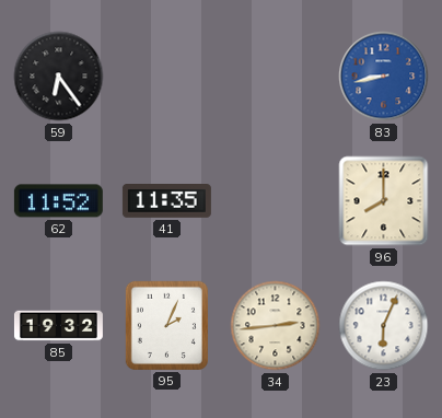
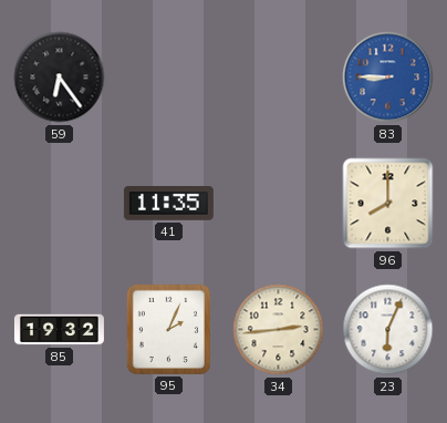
83: 8:43 -> 8:45
62: 11:52 -> none
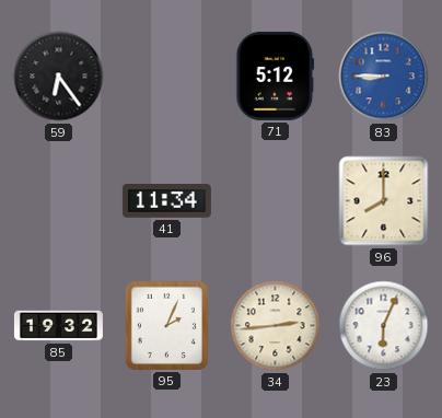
71: none -> 5:12
41: 11:35 -> 11:34
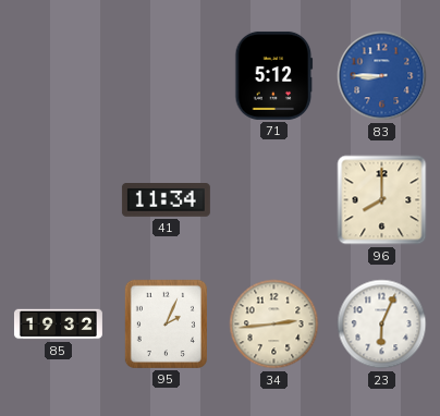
59: 6:24 -> none
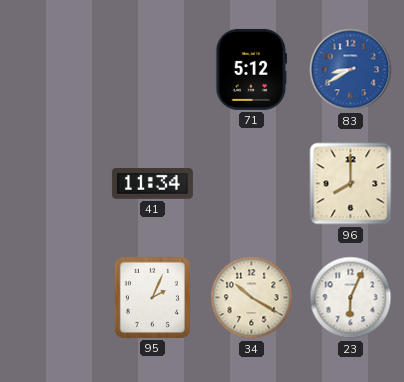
83: 8:45 -> 8:40
85: 19:32 -> none
34: 2:44 -> 10:20
